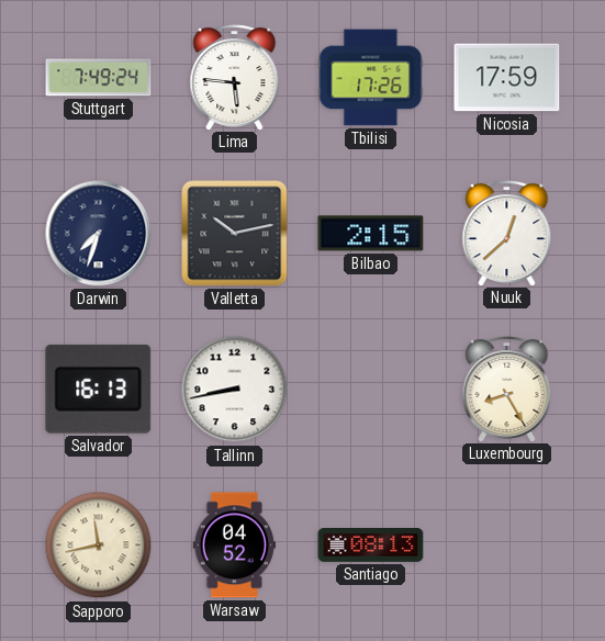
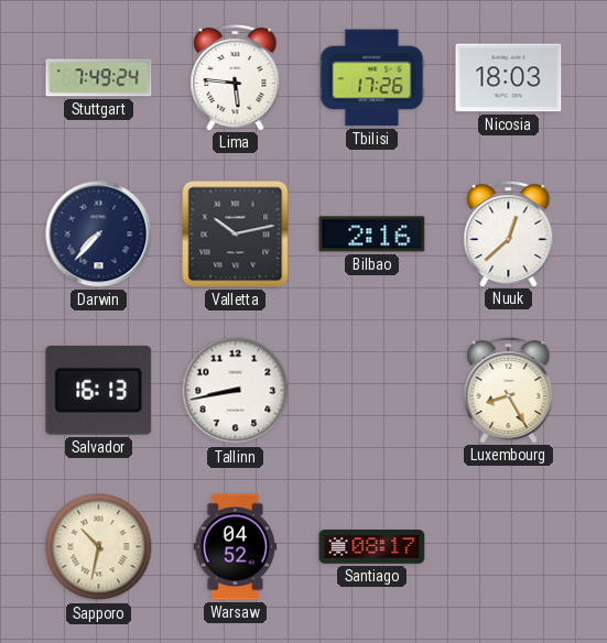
Nicosia: 17:59 -> 18:03
Darwin: 7:33 -> 7:37
Bilbao: 2:15 -> 2:16
Sapporo: 11:43 -> 10:32
Santiago: 08:13 -> 08:17
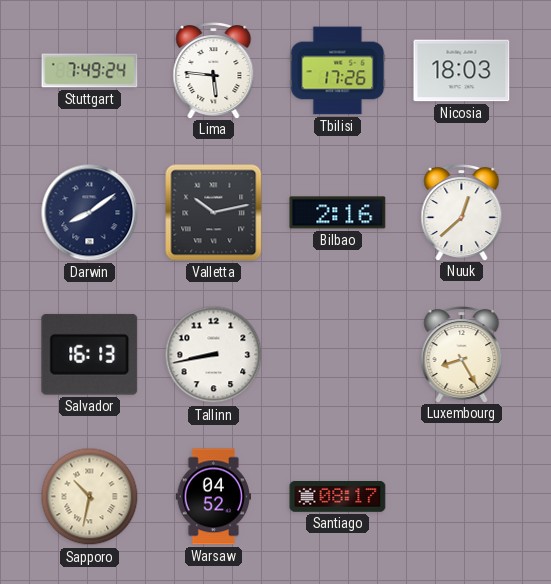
Darwin: 7:37 -> 8:09
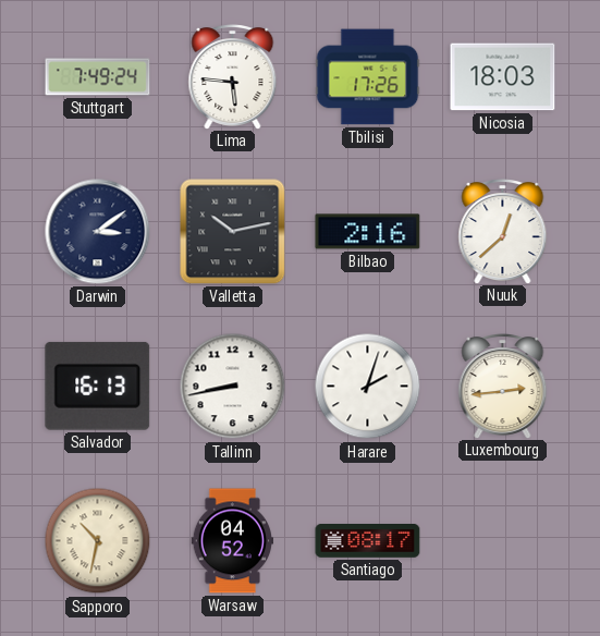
Darwin: 8:09 -> 3:09
Harare: none -> 2:03
Luxembourg: 8:25 -> 2:44
